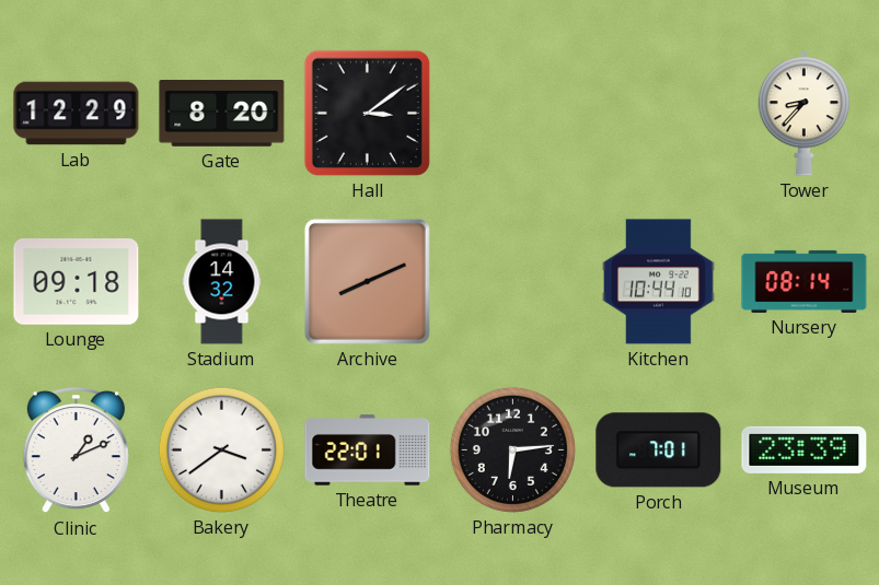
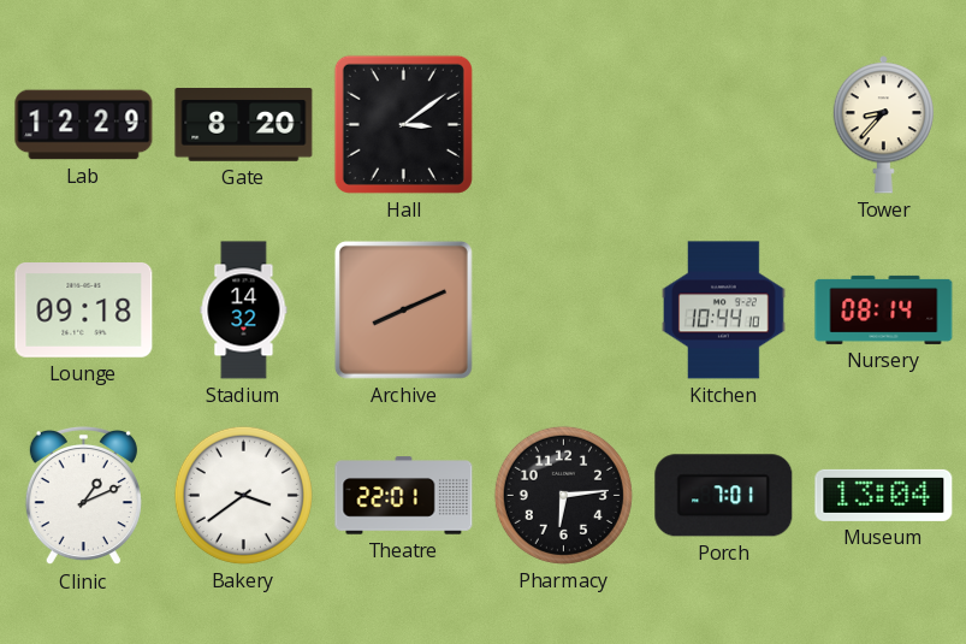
Museum: 23:39 -> 13:04
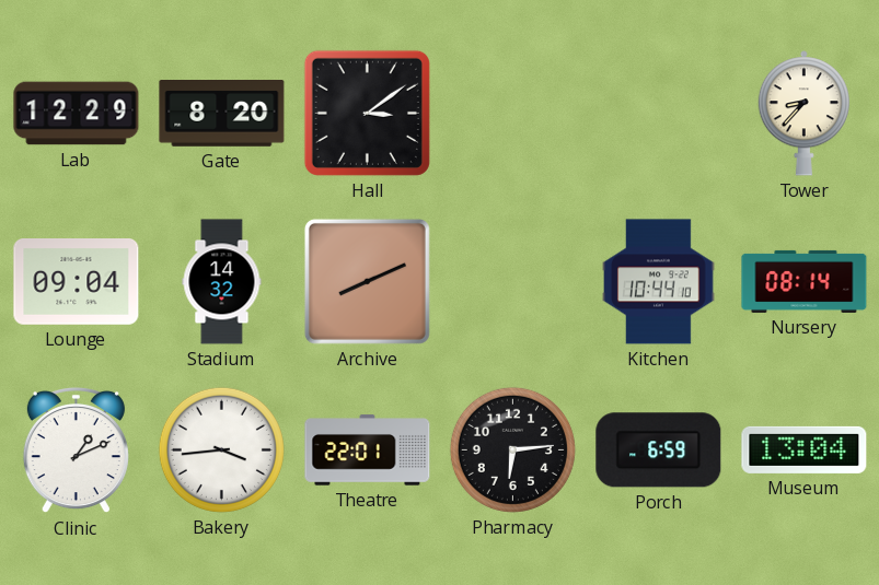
Lounge: 09:18 -> 09:04
Bakery: 3:39 -> 3:44
Porch: 7:01 -> 6:59
